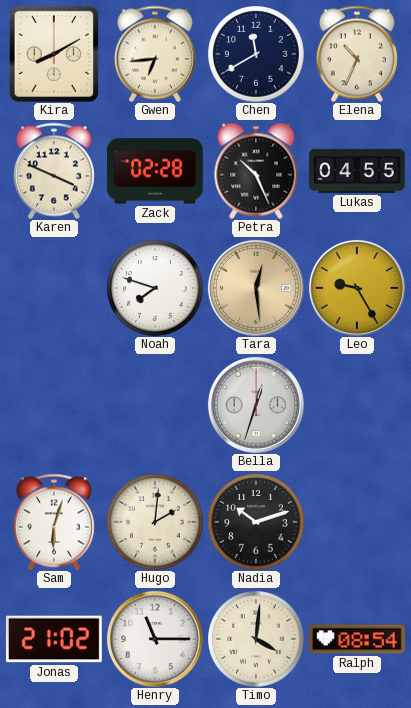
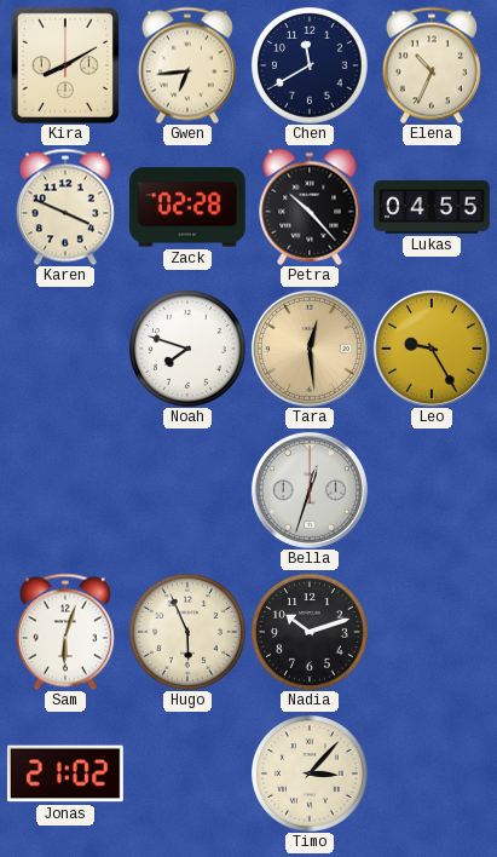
Petra: 10:26 -> 10:23
Hugo: 2:01 -> 5:56
Henry: 11:15 -> none
Timo: 4:01 -> 3:07
Ralph: 08:54 -> none
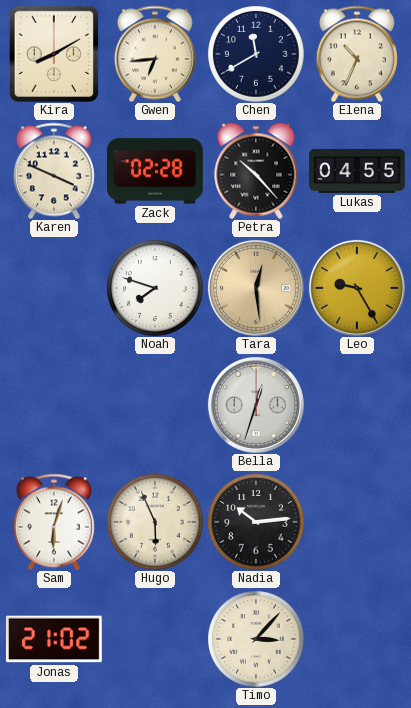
Nadia: 10:12 -> 10:14
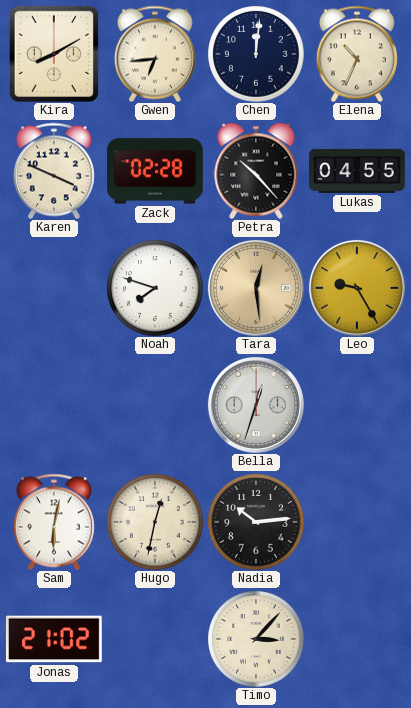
Chen: 11:40 -> 12:01
Sam: 6:03 -> 6:02
Hugo: 5:56 -> 12:32
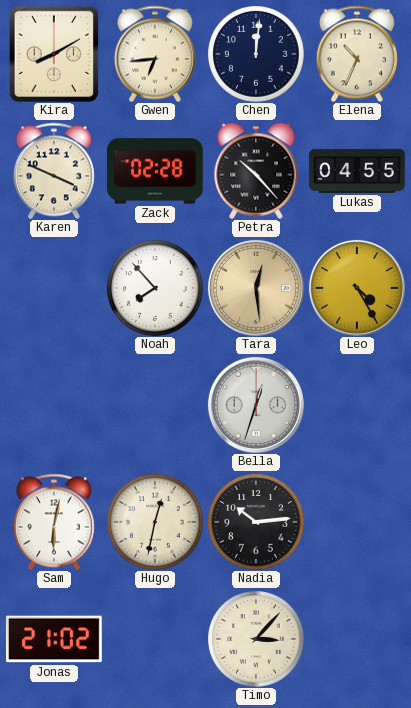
Noah: 7:48 -> 7:53
Leo: 9:25 -> 4:25
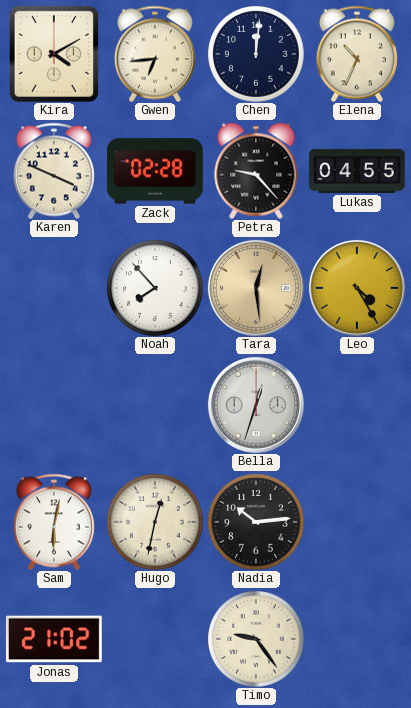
Kira: 8:10 -> 4:10
Petra: 10:23 -> 9:23
Timo: 3:07 -> 9:24
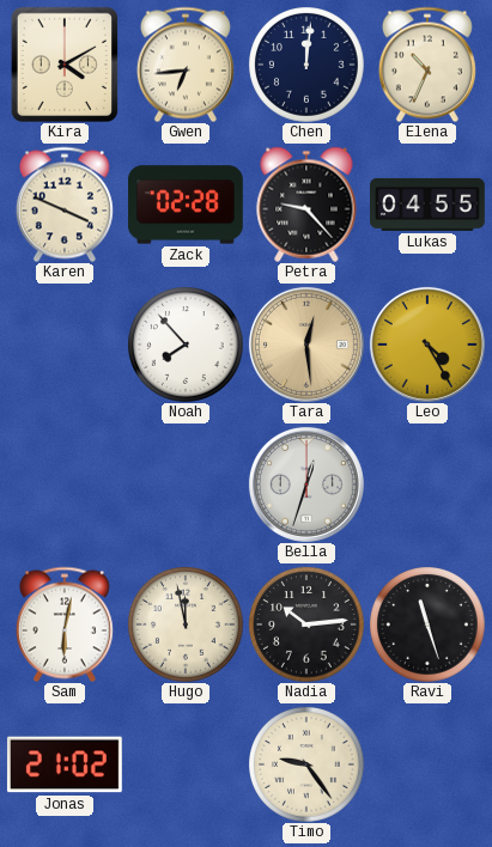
Hugo: 12:32 -> 11:58
Ravi: none -> 11:27
